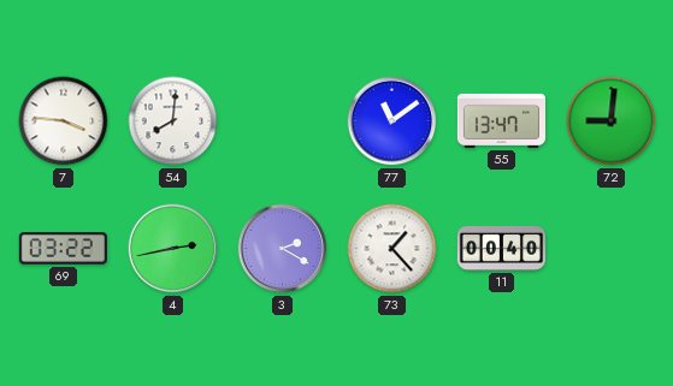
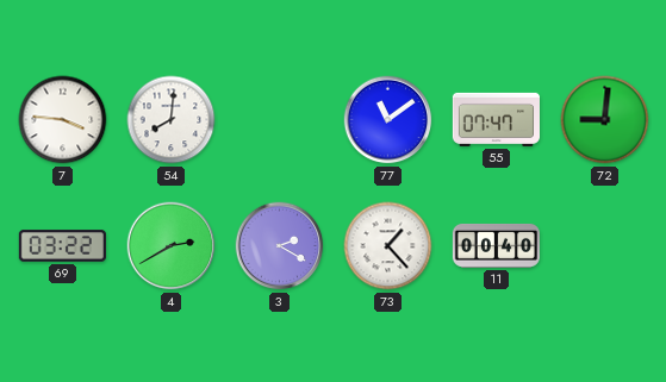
55: 13:47 -> 07:47
4: 2:43 -> 2:40
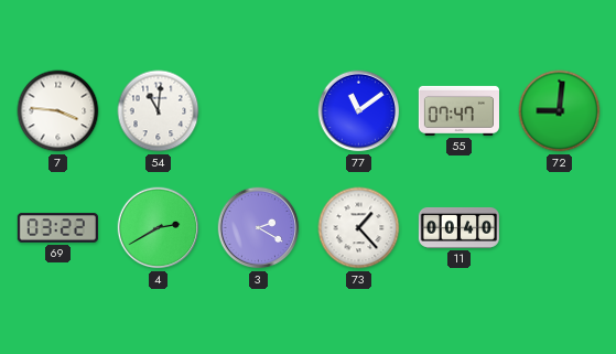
54: 8:01 -> 11:01
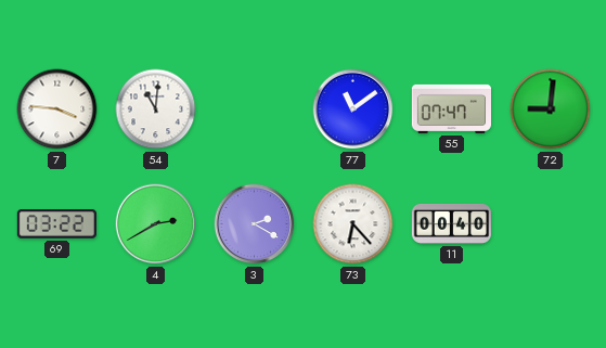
73: 1:23 -> 6:23
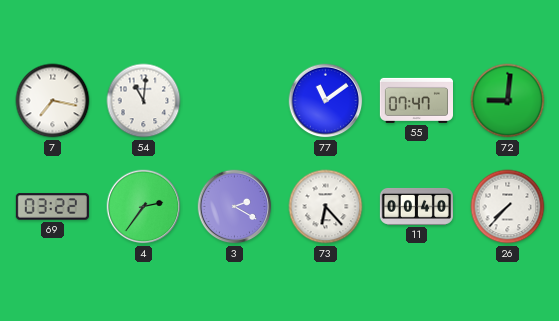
7: 3:46 -> 7:17
4: 2:40 -> 2:36
26: none -> 7:37
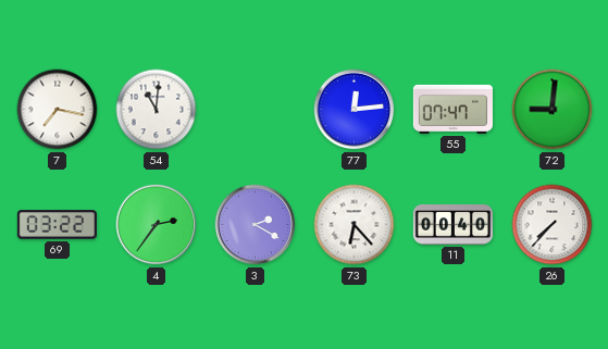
77: 11:09 -> 12:14
